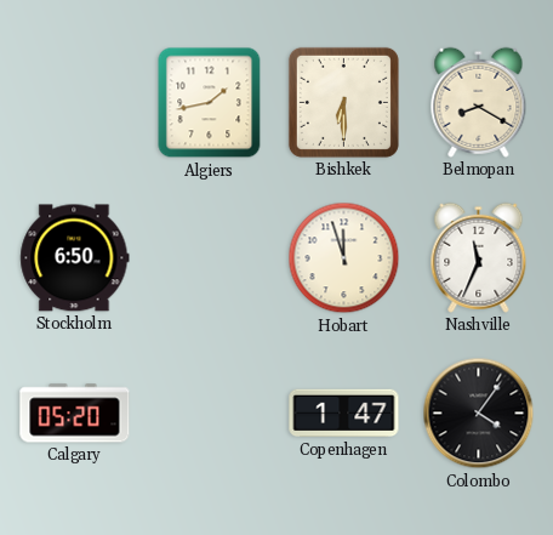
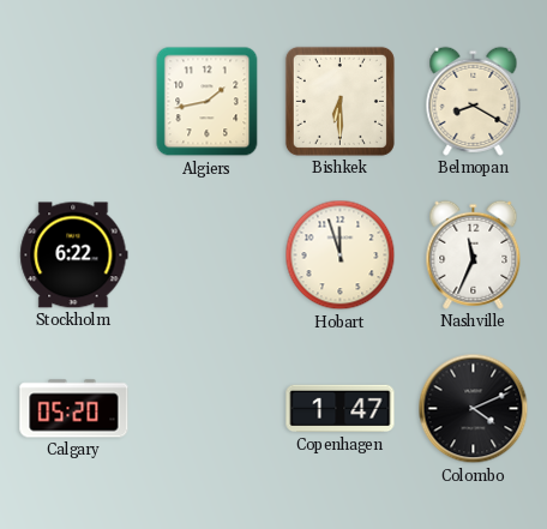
Stockholm: 6:50 -> 6:22
Colombo: 4:06 -> 4:11
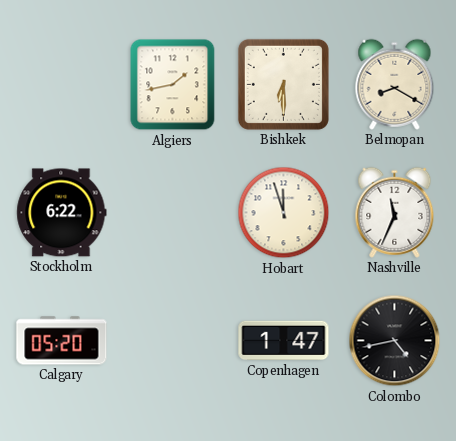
Colombo: 4:11 -> 4:43
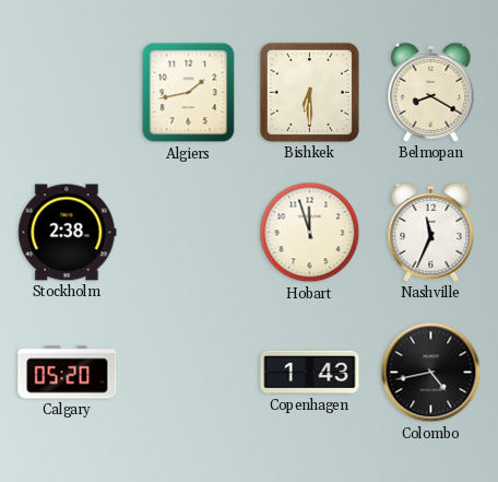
Stockholm: 6:22 -> 2:38
Copenhagen: 1:47 -> 1:43
